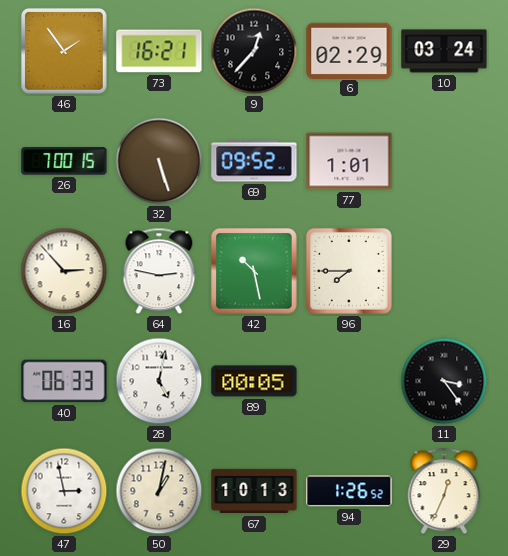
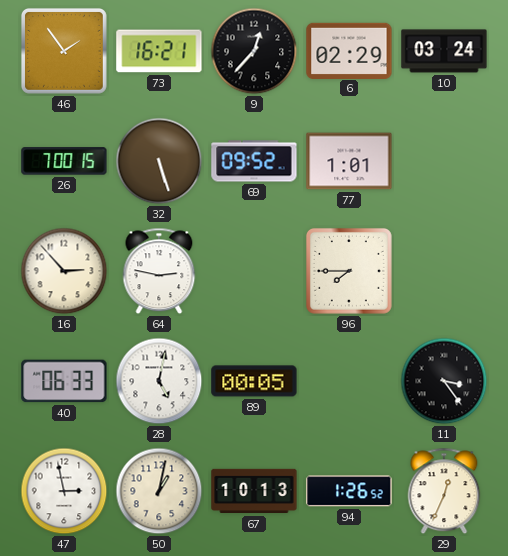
42: 10:28 -> none
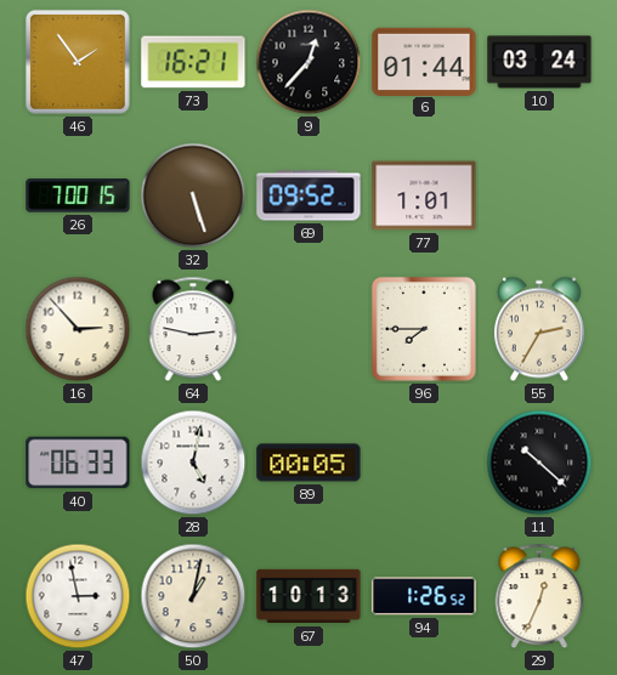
6: 02:29 -> 01:44
55: none -> 2:35
11: 3:24 -> 10:22
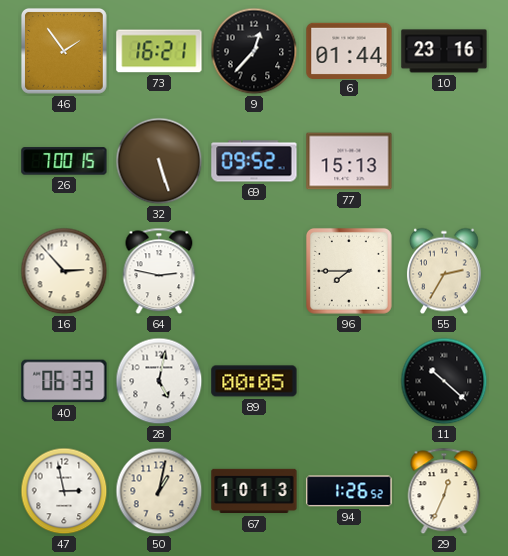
10: 03:24 -> 23:16
77: 1:01 -> 15:13
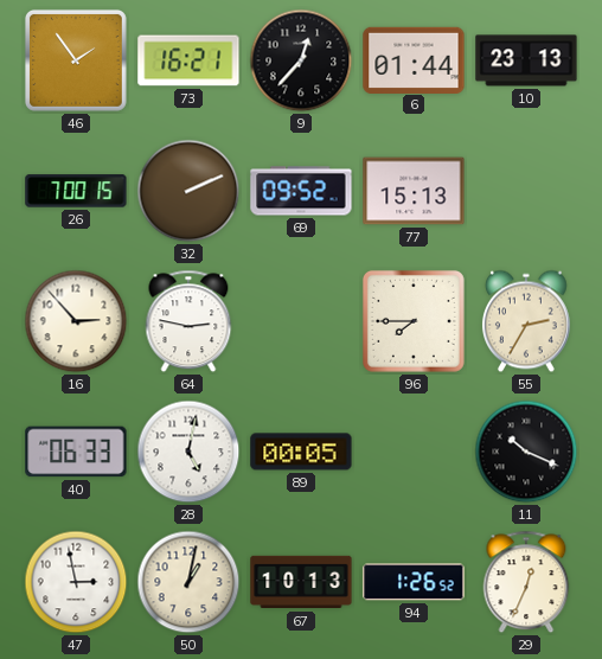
10: 23:16 -> 23:13
32: 5:27 -> 2:11
11: 10:22 -> 10:19
